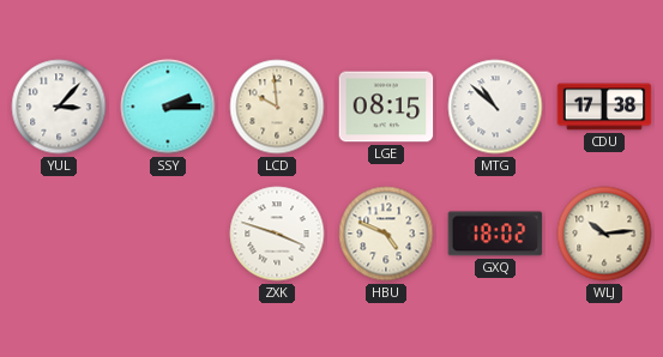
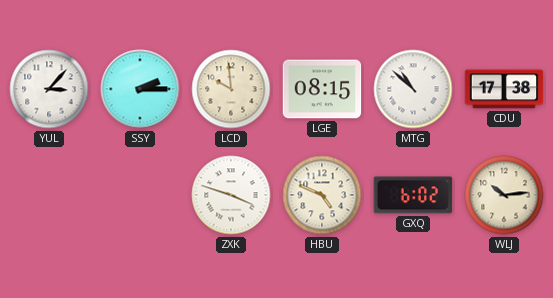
GXQ: 18:02 -> 6:02
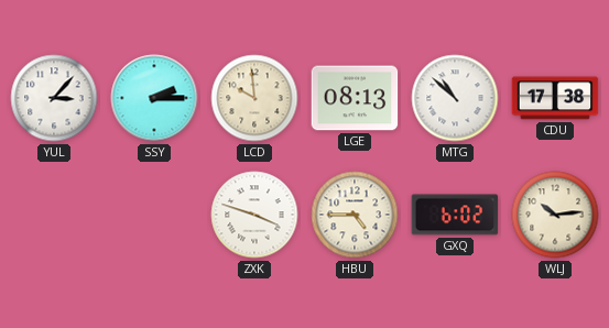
LGE: 08:15 -> 08:13
HBU: 4:49 -> 4:45
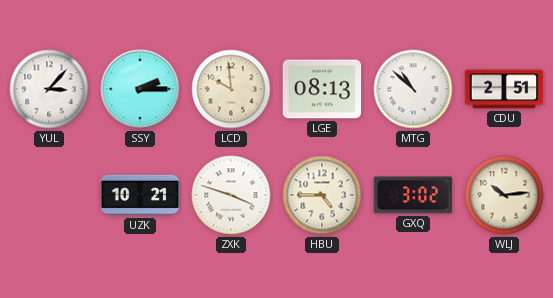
CDU: 17:38 -> 2:51
UZK: none -> 10:21
GXQ: 6:02 -> 3:02
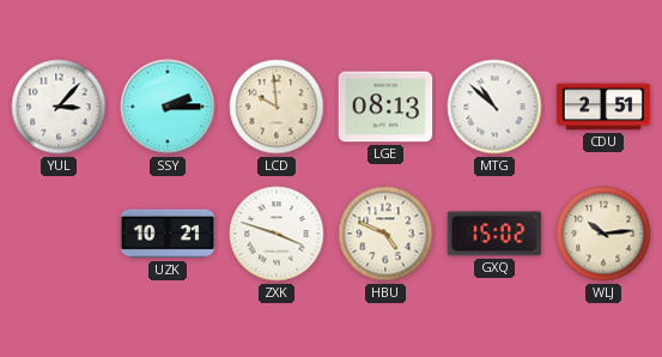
HBU: 4:45 -> 4:49
GXQ: 3:02 -> 15:02
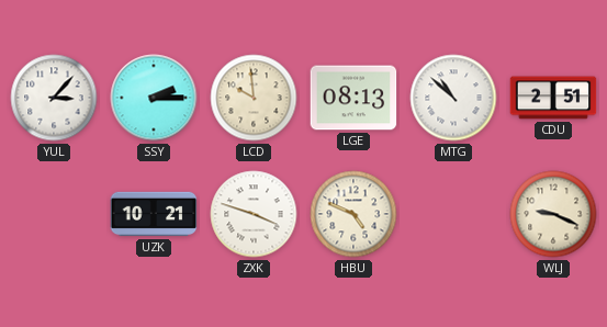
GXQ: 15:02 -> none
WLJ: 10:14 -> 9:19
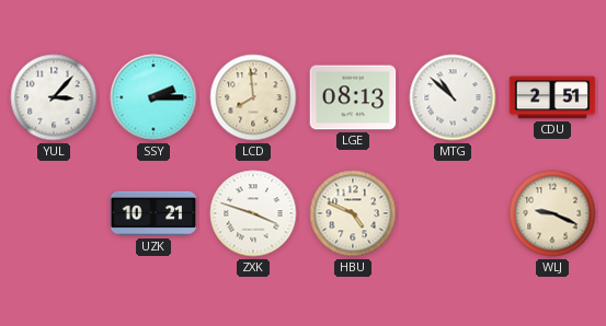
LCD: 9:59 -> 7:59
